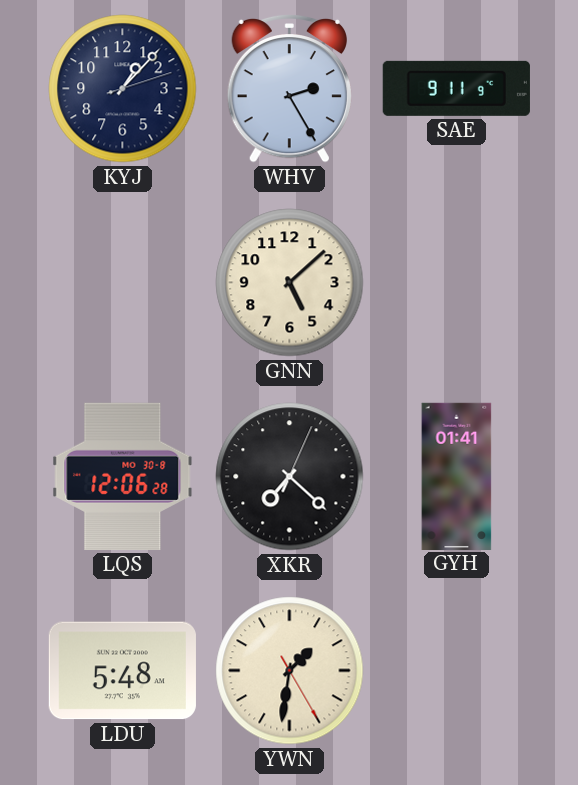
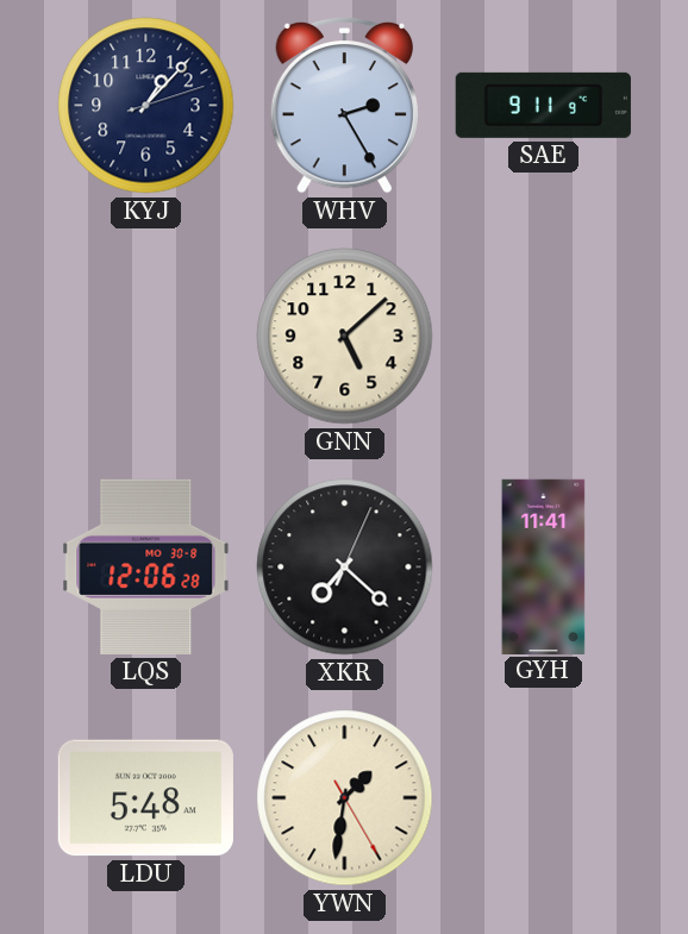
GYH: 01:41 -> 11:41
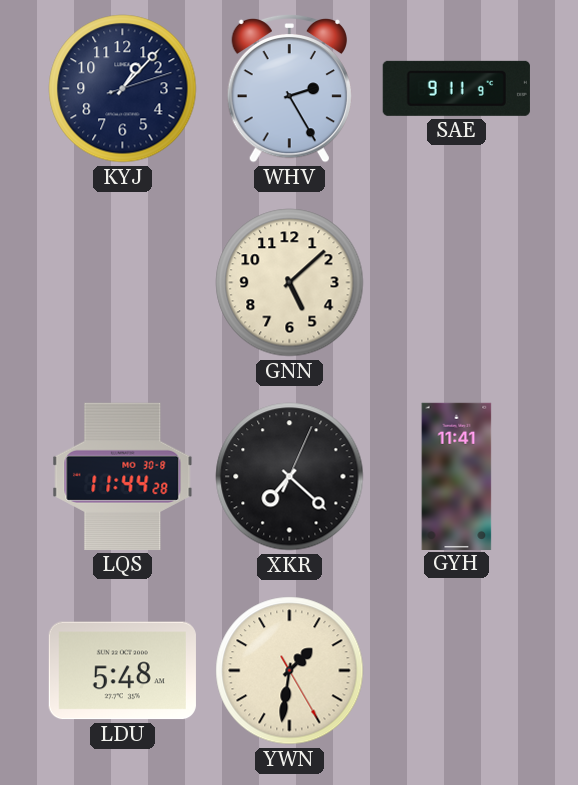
LQS: 12:06 -> 11:44
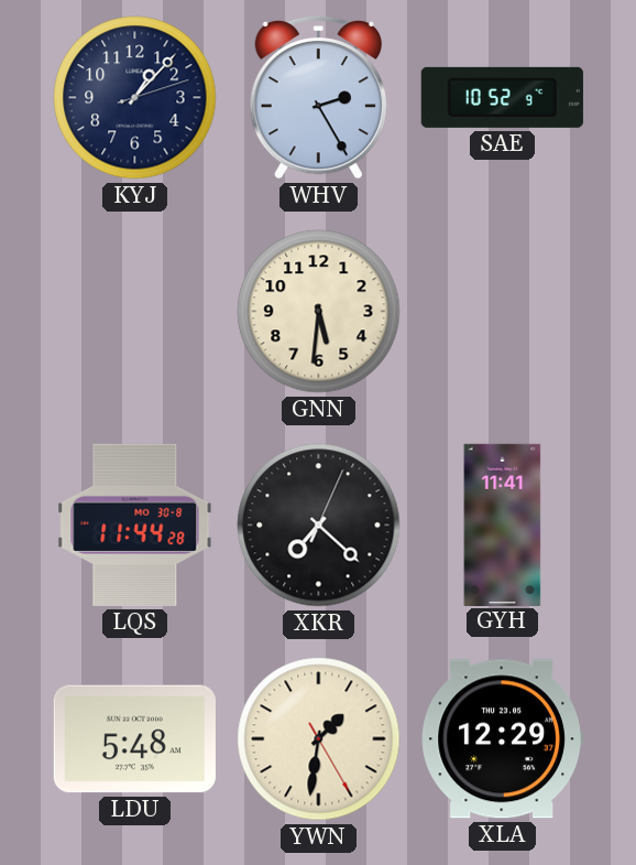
SAE: 9:11 -> 10:52
GNN: 5:08 -> 5:31
XLA: none -> 12:29
